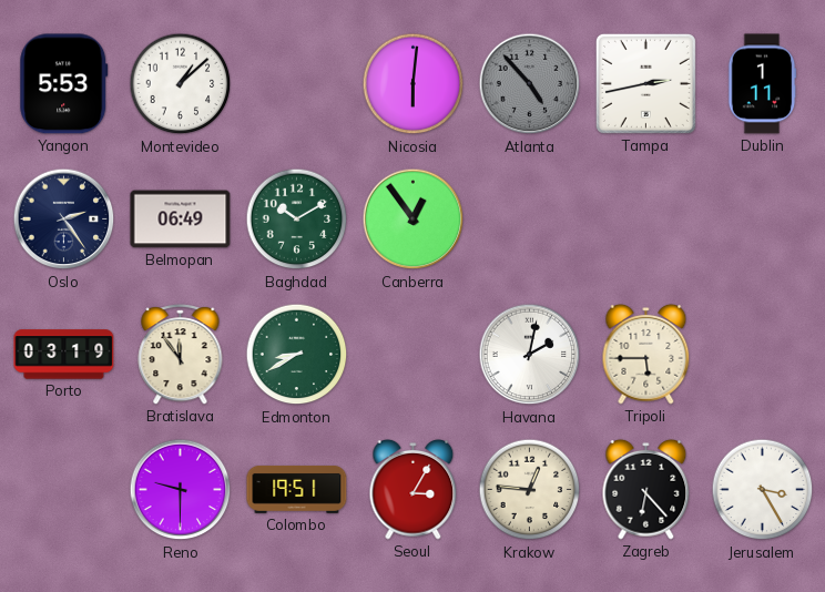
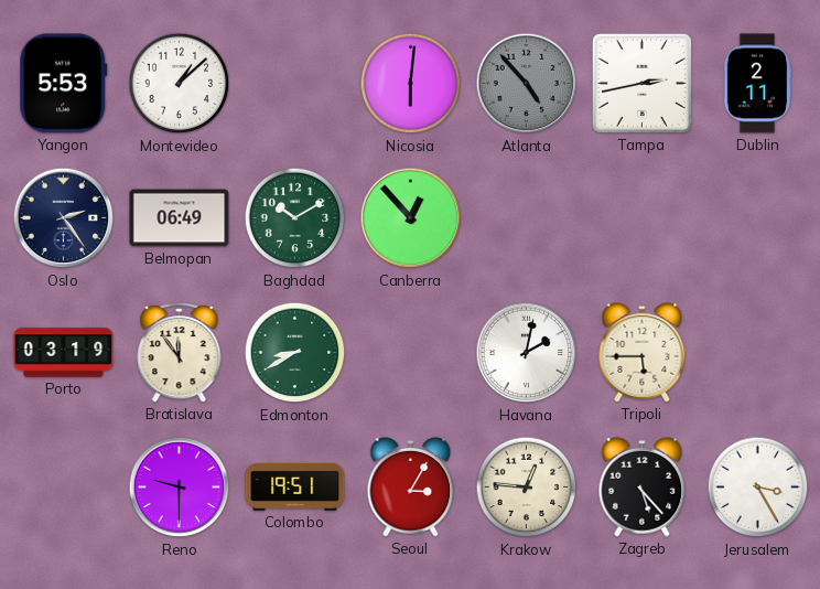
Dublin: 1:11 -> 2:11
Canberra: 12:54 -> 12:53
Zagreb: 6:23 -> 5:23
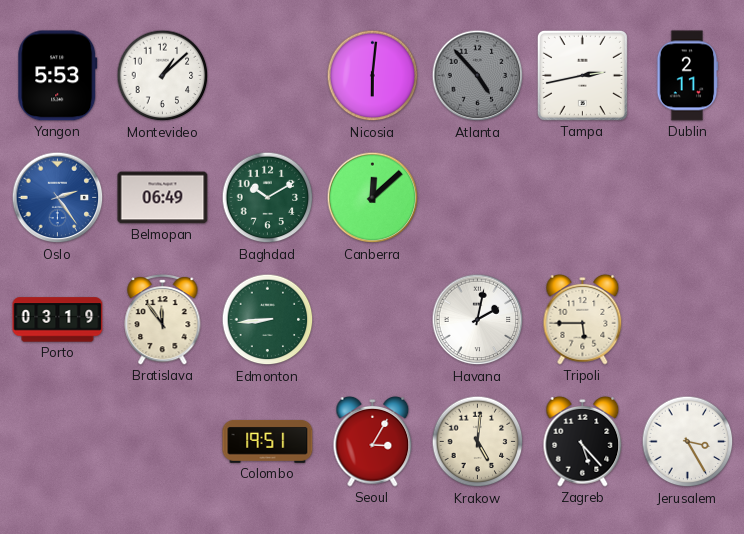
Oslo dial: navy -> blue
Canberra: 12:53 -> 12:08
Edmonton: 8:40 -> 8:44
Reno: 9:30 -> none
Krakow: 12:46 -> 5:01
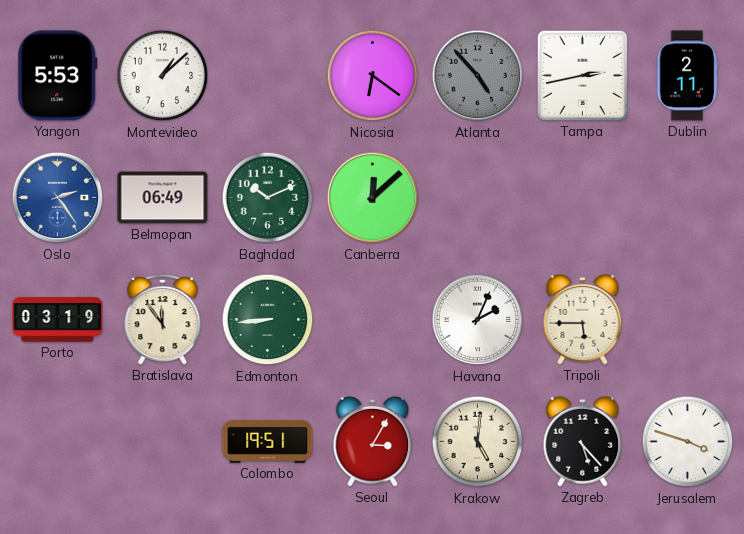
Nicosia: 6:01 -> 6:21
Baghdad: 10:10 -> 10:11
Havana: 2:02 -> 2:04
Jerusalem: 3:25 -> 3:48
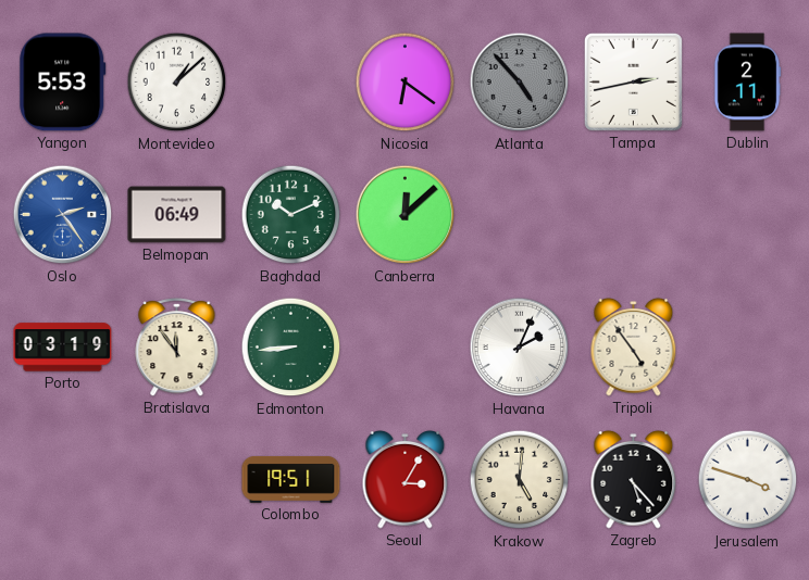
Tripoli: 5:45 -> 4:54
